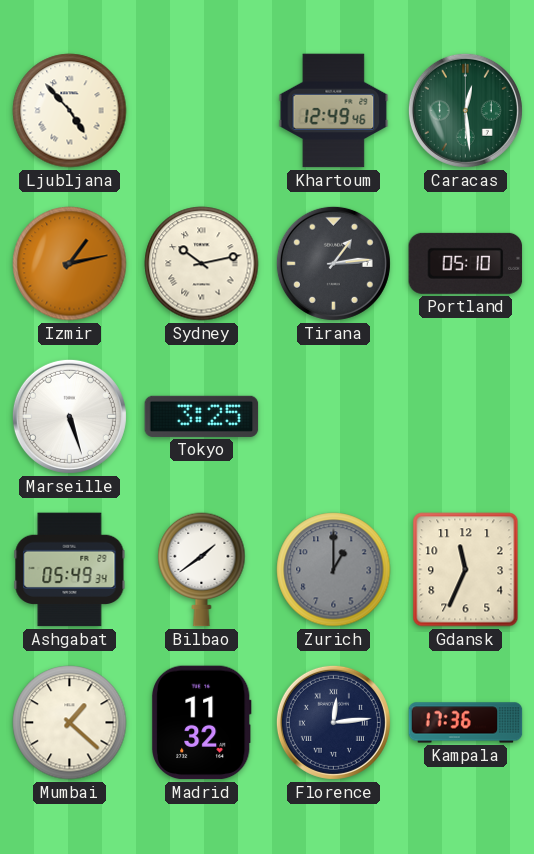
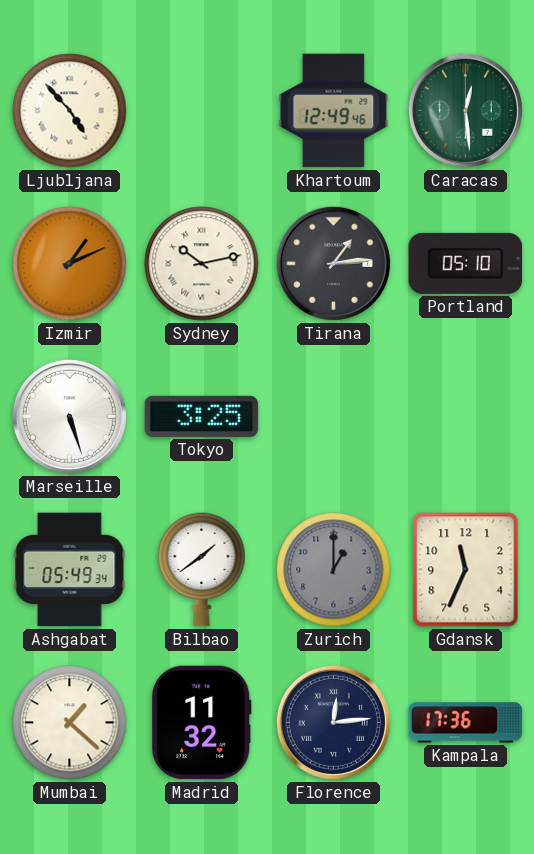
Izmir: 1:13 -> 1:11
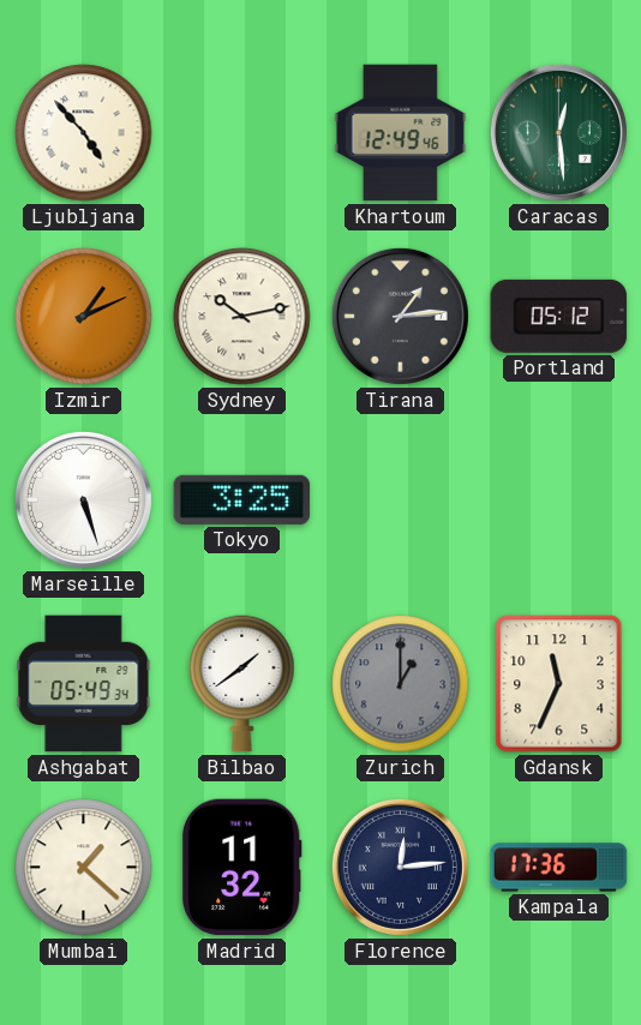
Portland: 05:10 -> 05:12
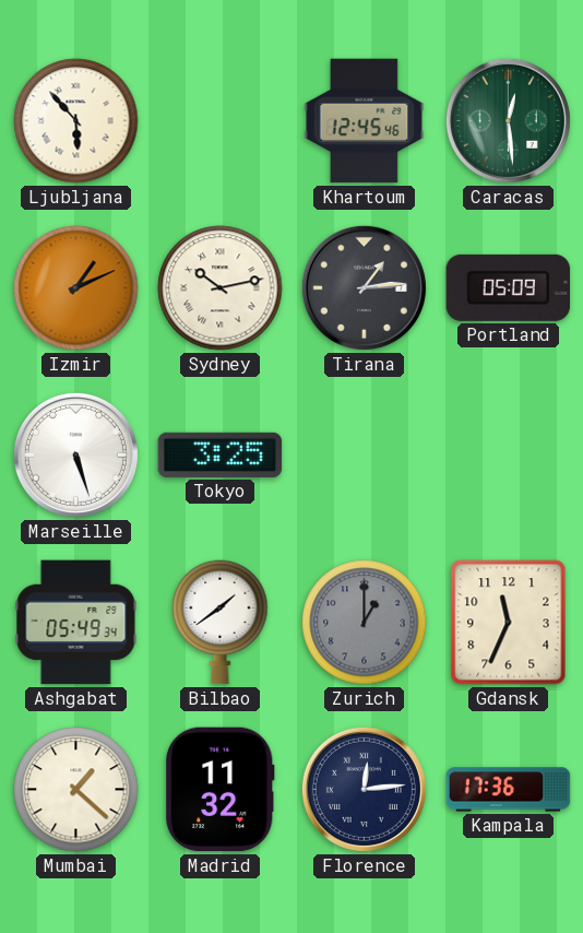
Ljubljana: 4:53 -> 5:53
Khartoum: 12:49 -> 12:45
Portland: 05:12 -> 05:09
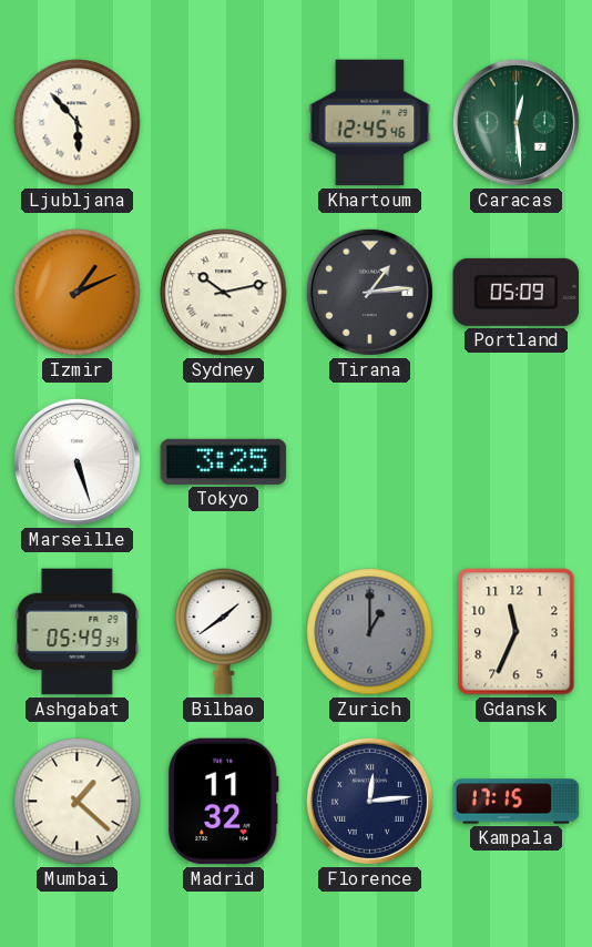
Kampala: 17:36 -> 17:15
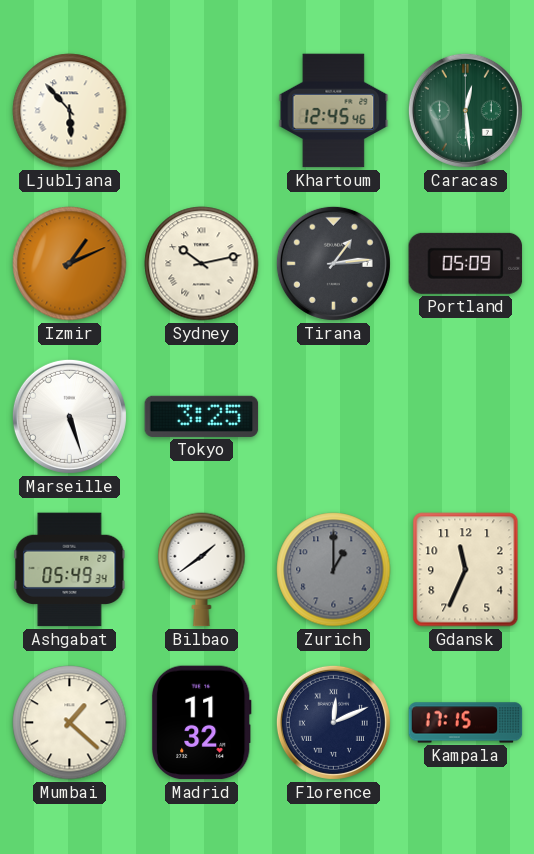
Florence: 12:14 -> 12:11
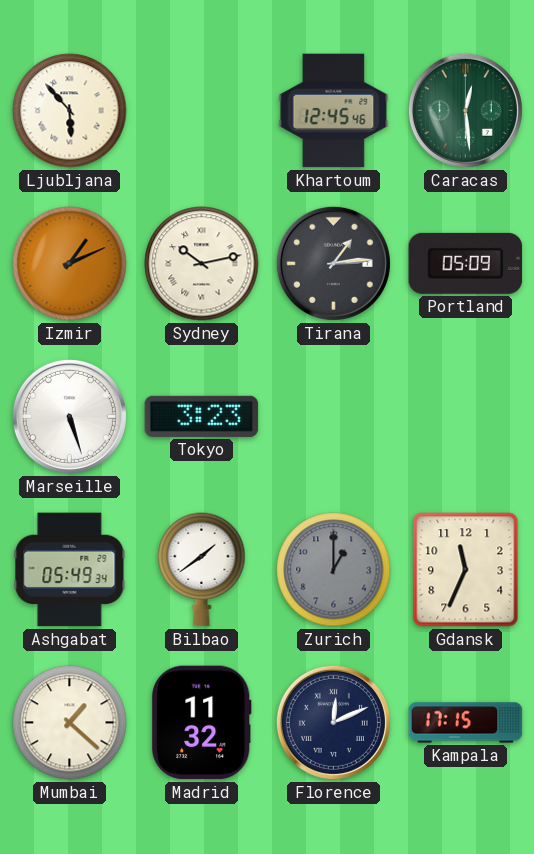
Tokyo: 3:25 -> 3:23
